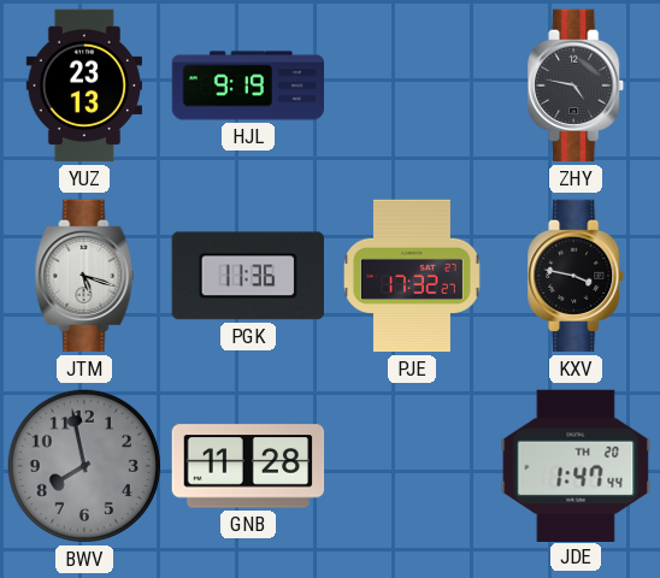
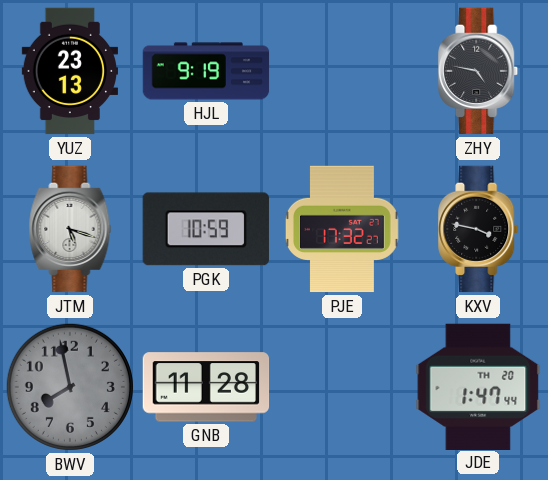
PGK: 11:36 -> 10:59
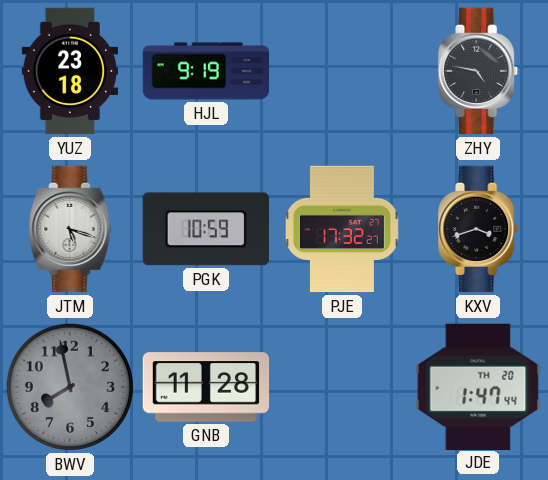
YUZ: 23:13 -> 23:18
KXV: 3:47 -> 3:42
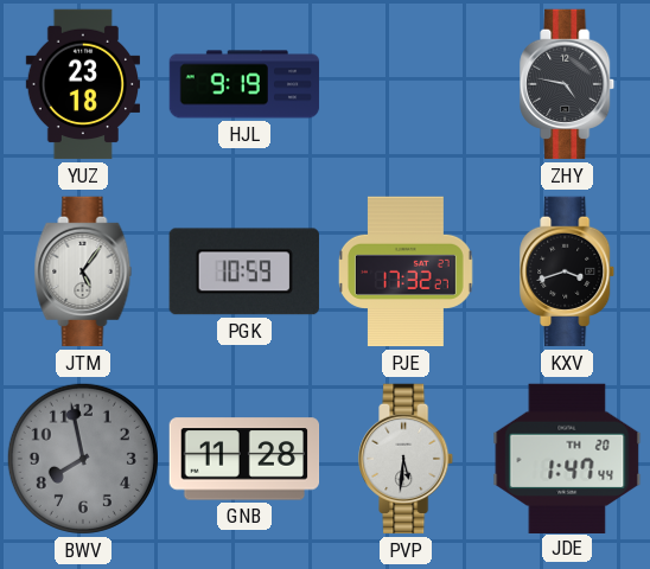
JTM: 5:18 -> 5:06
PVP: none -> 5:31
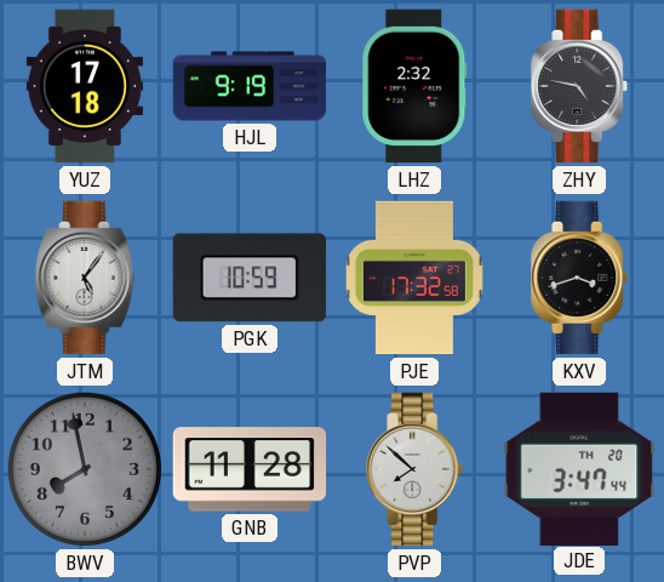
YUZ: 23:18 -> 17:18
LHZ: none -> 2:32
PJE: 17:32:27 -> 17:32:58
PVP: 5:31 -> 7:52
JDE: 1:47 -> 3:47
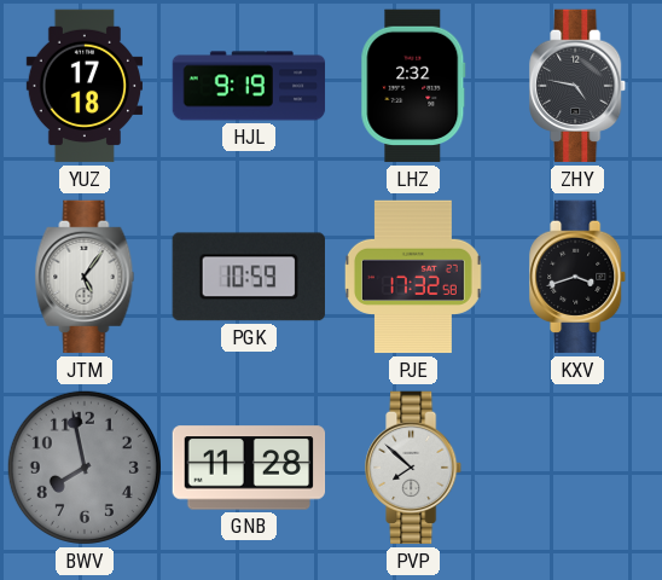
JDE: 3:47 -> none
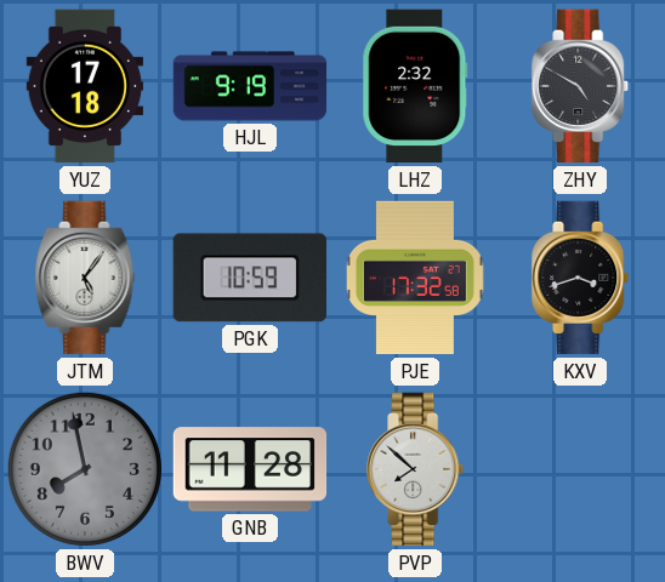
ZHY: 4:47 -> 4:50
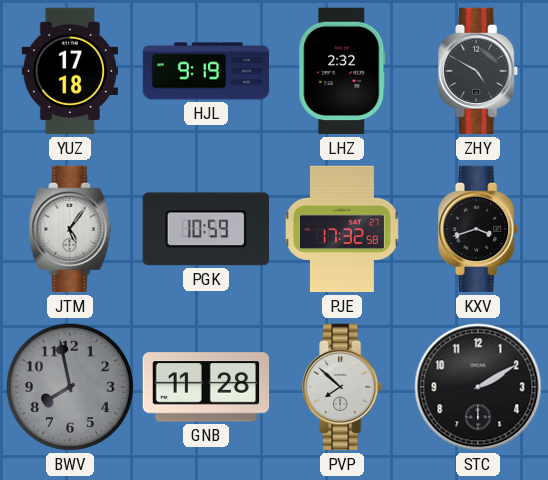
STC: none -> 2:10
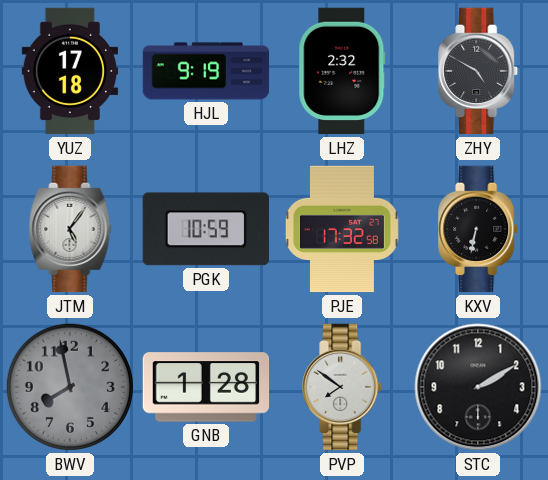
KXV: 3:42 -> 6:32
GNB: 11:28 -> 1:28
PVP: 7:52 -> 7:51
